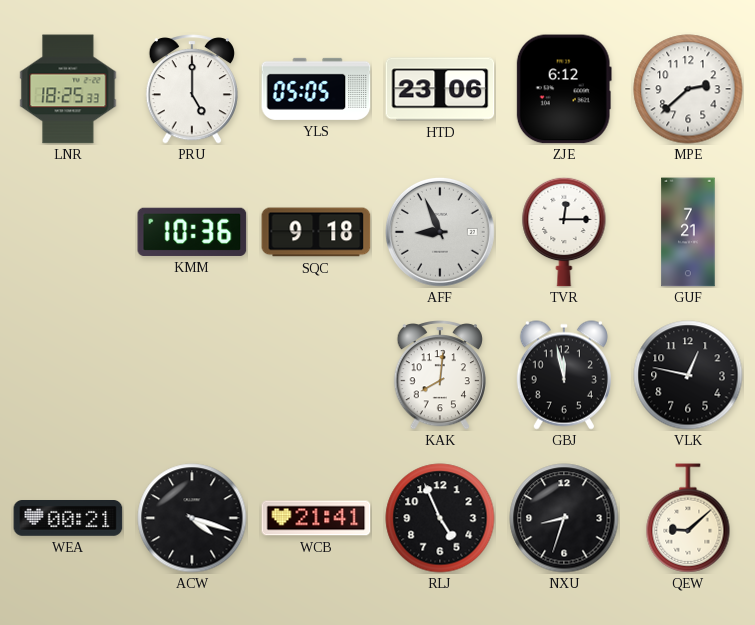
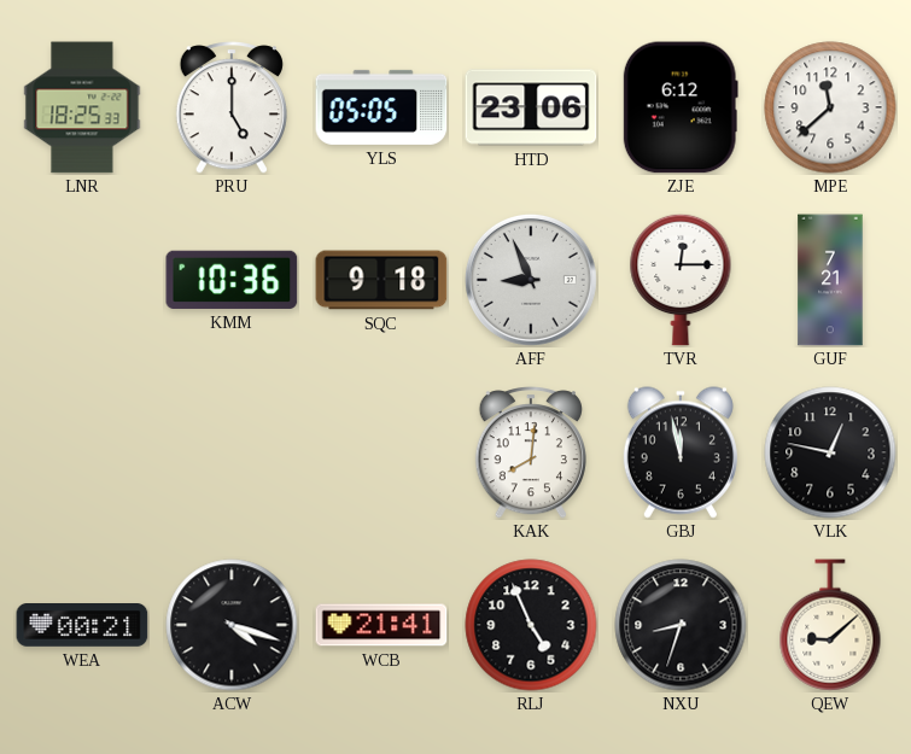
MPE: 2:38 -> 11:38
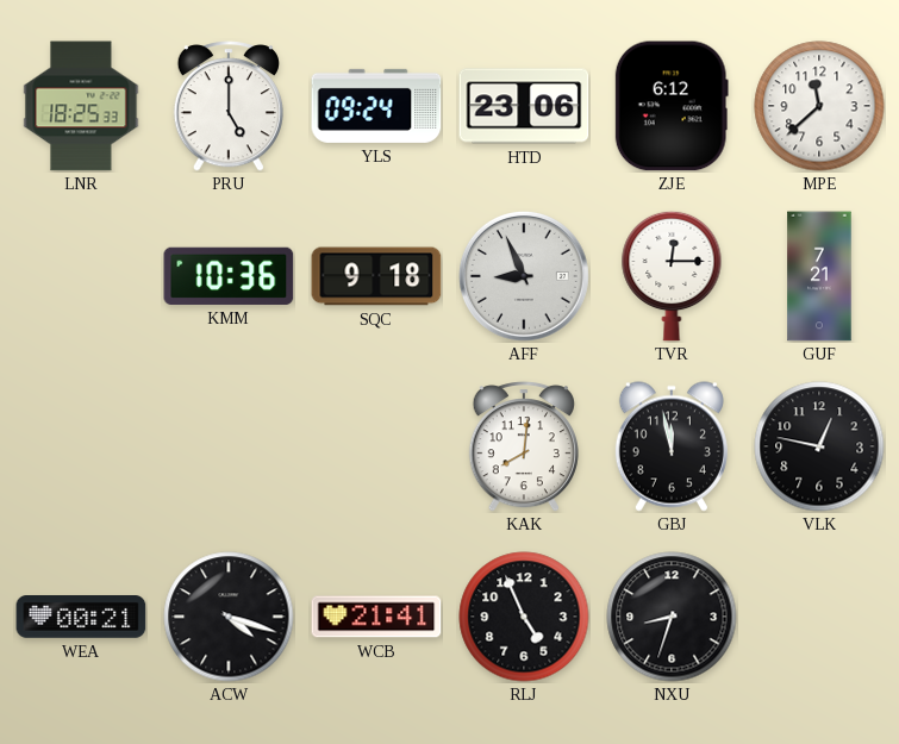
YLS: 05:05 -> 09:24
QEW: 9:08 -> none
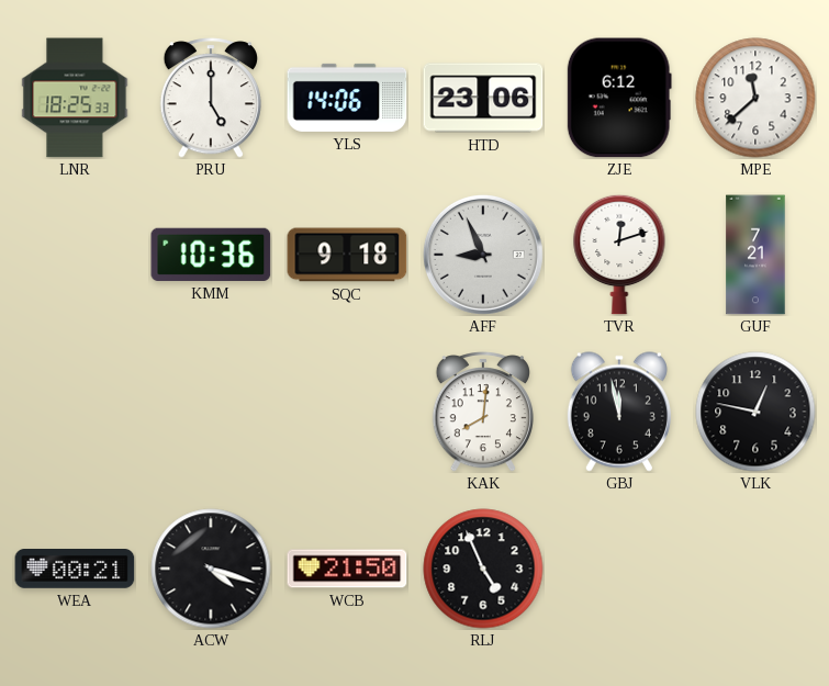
YLS: 09:24 -> 14:06
TVR: 12:15 -> 12:12
WCB: 21:41 -> 21:50
NXU: 8:33 -> none
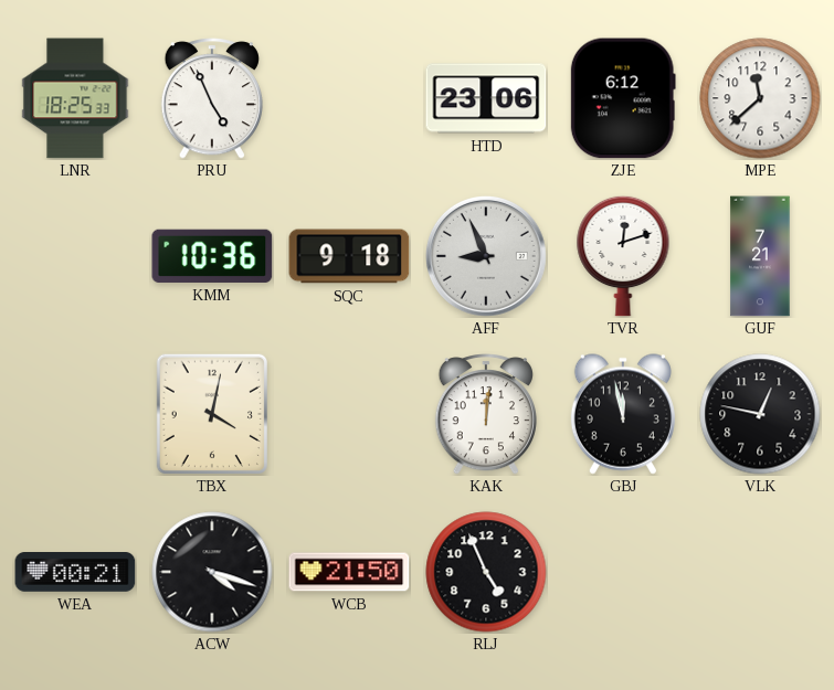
PRU: 5:00 -> 4:56
YLS: 14:06 -> none
TBX: none -> 4:02
KAK: 8:01 -> 12:01
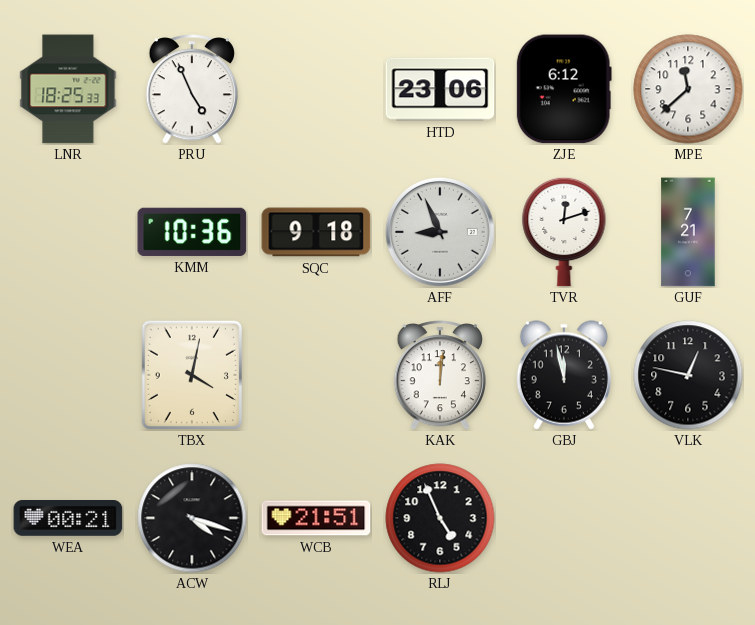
WCB: 21:50 -> 21:51
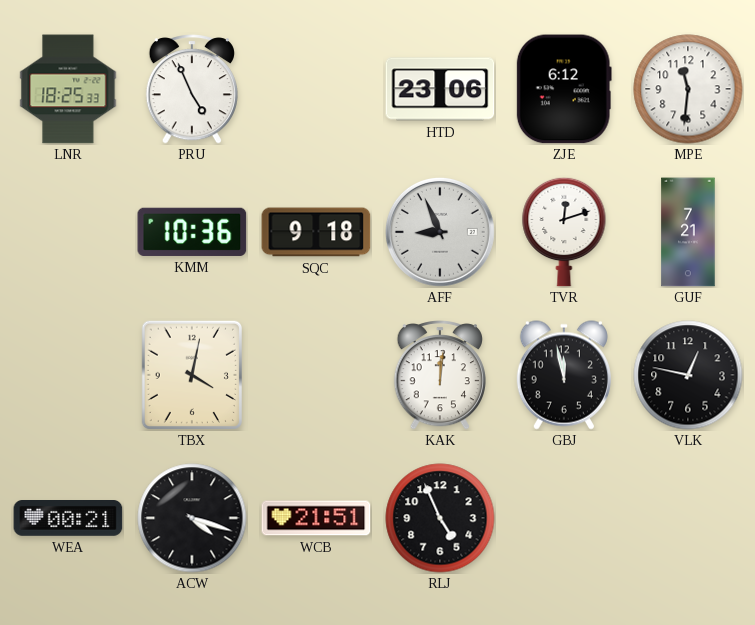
MPE: 11:38 -> 11:31
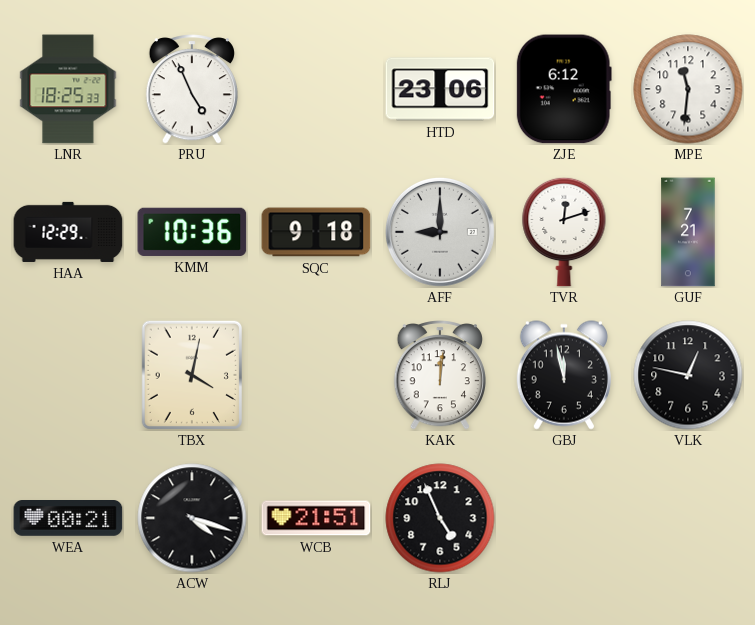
HAA: none -> 12:29
AFF: 8:56 -> 9:00
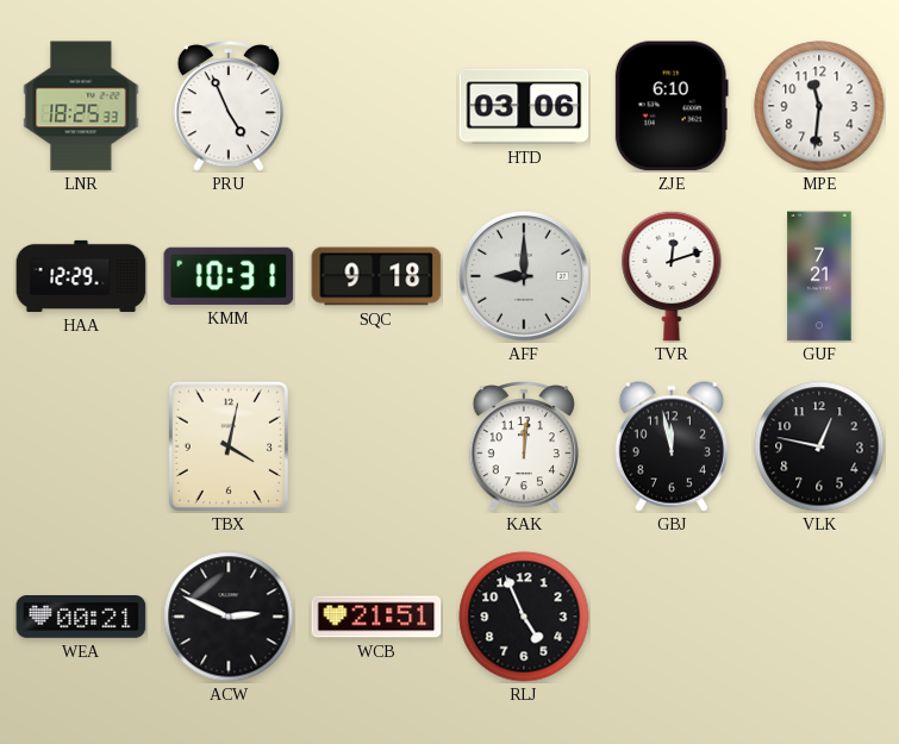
HTD: 23:06 -> 03:06
ZJE: 6:12 -> 6:10
KMM: 10:36 -> 10:31
ACW: 4:18 -> 2:49
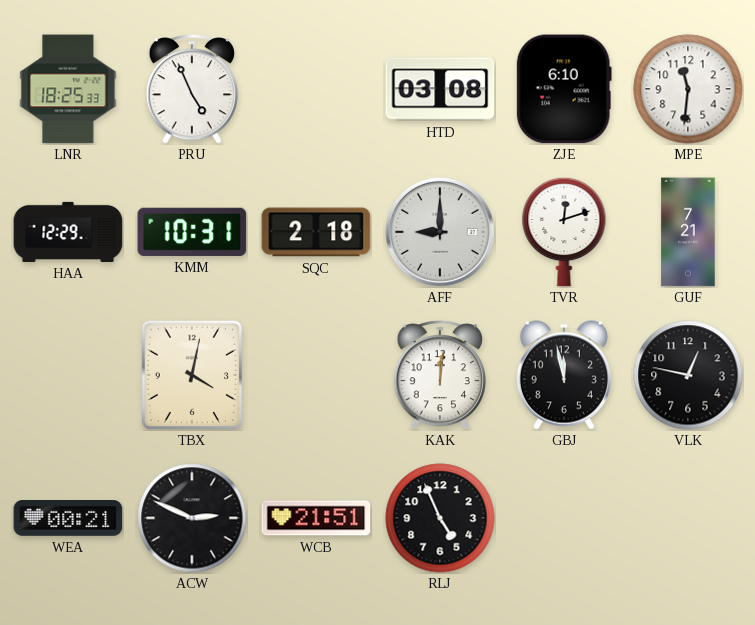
HTD: 03:06 -> 03:08
SQC: 9:18 -> 2:18
